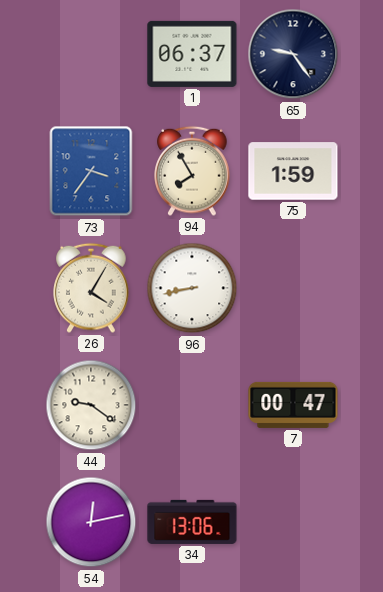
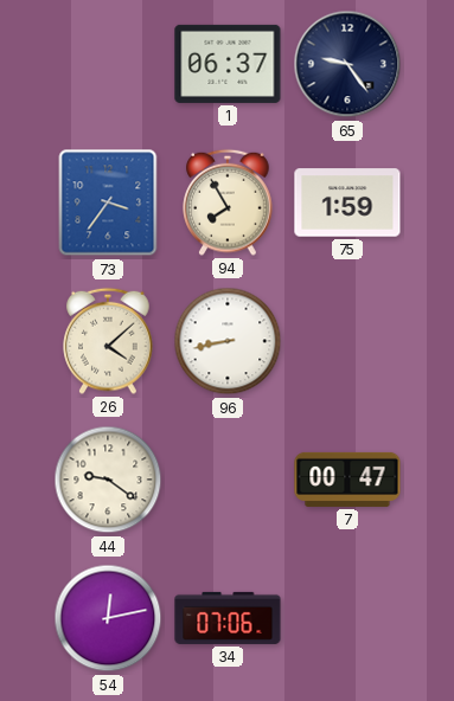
26: 4:05 -> 4:08
34: 13:06 -> 07:06
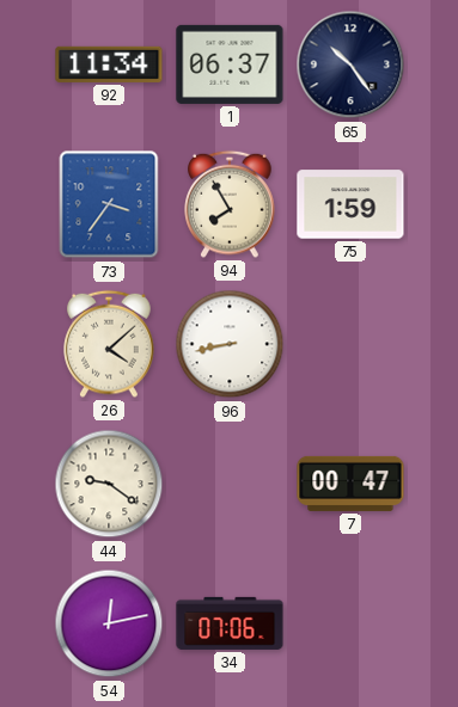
92: none -> 11:34
65: 9:24 -> 10:24
